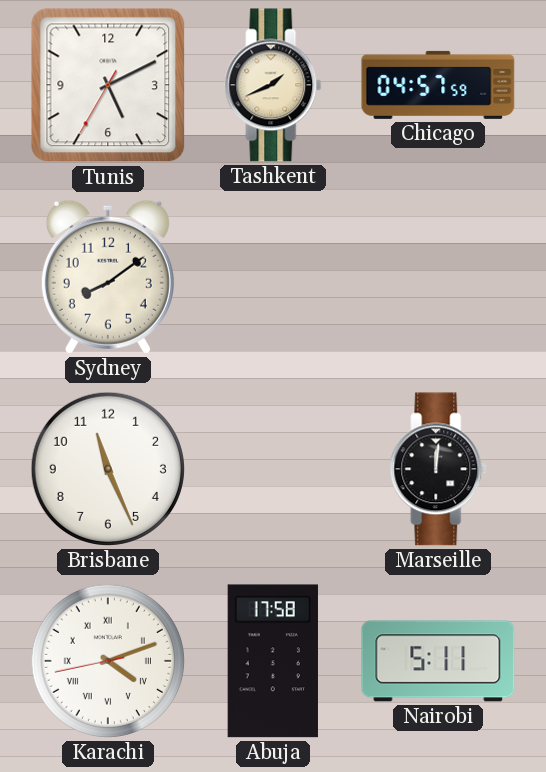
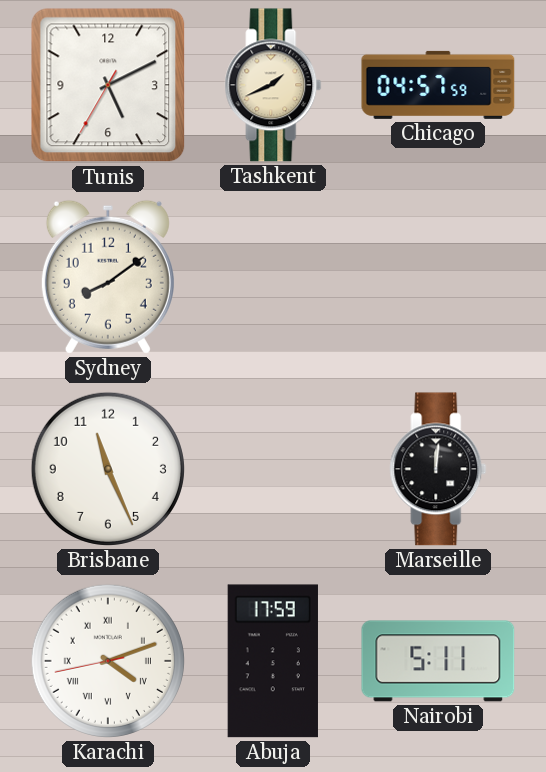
Abuja: 17:58 -> 17:59
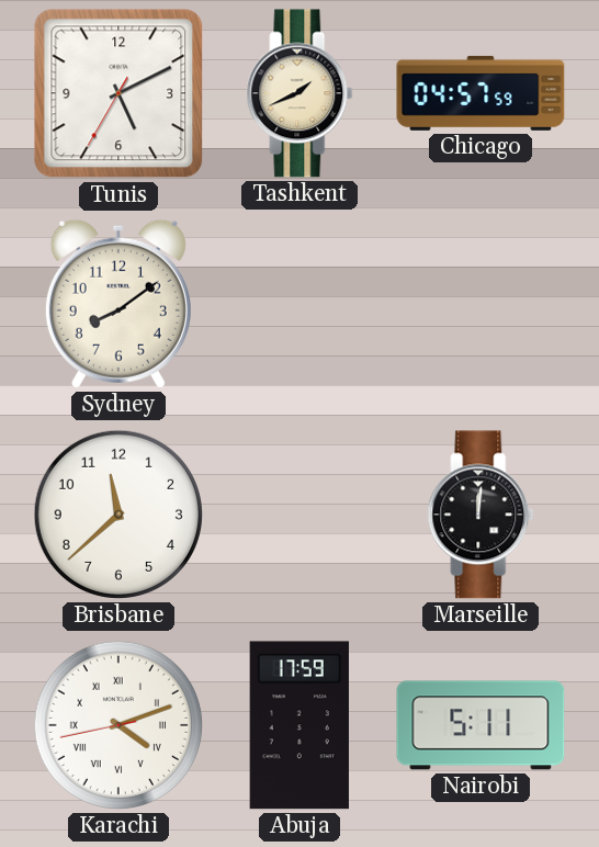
Brisbane: 11:26 -> 11:38
